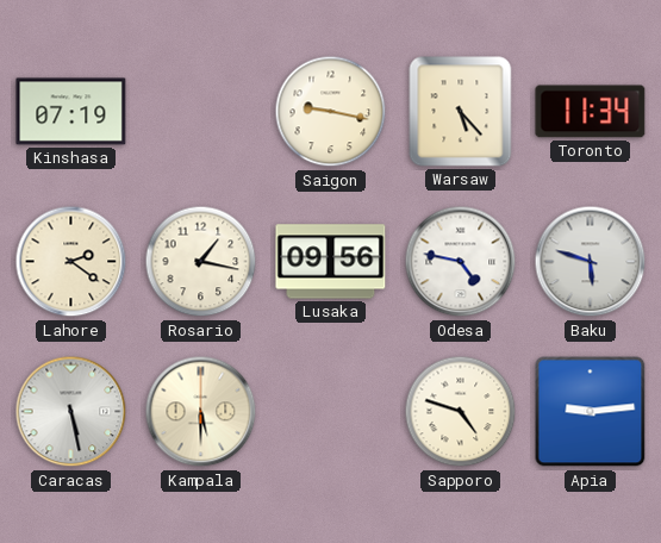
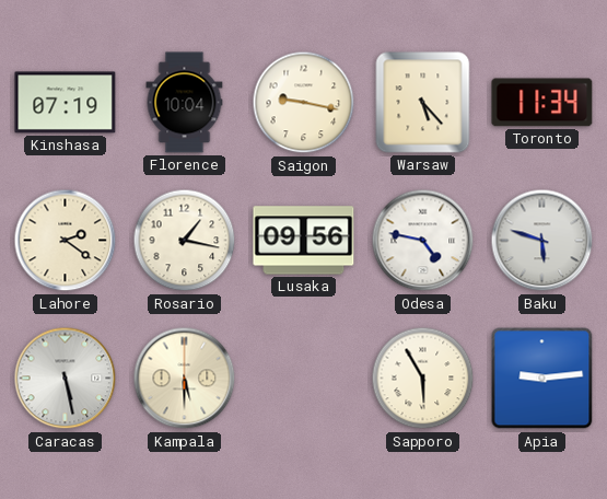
Florence: none -> 10:04
Sapporo: 4:48 -> 5:55
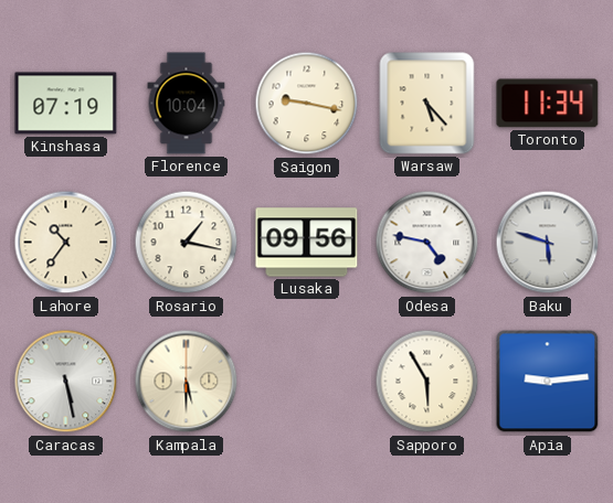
Lahore: 2:21 -> 10:36
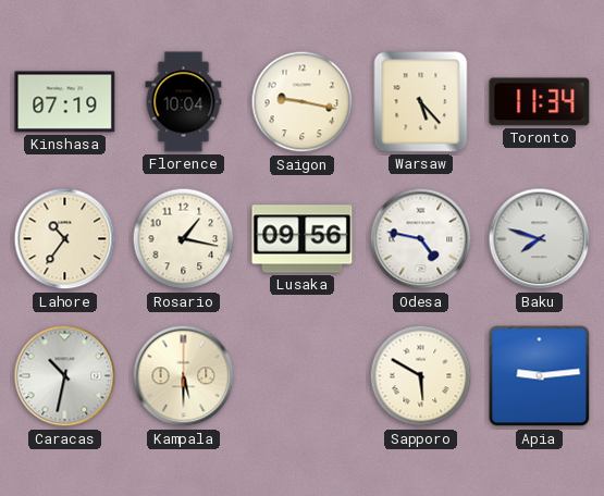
Baku: 5:48 -> 7:48
Caracas: 5:28 -> 10:32
Sapporo: 5:55 -> 5:50
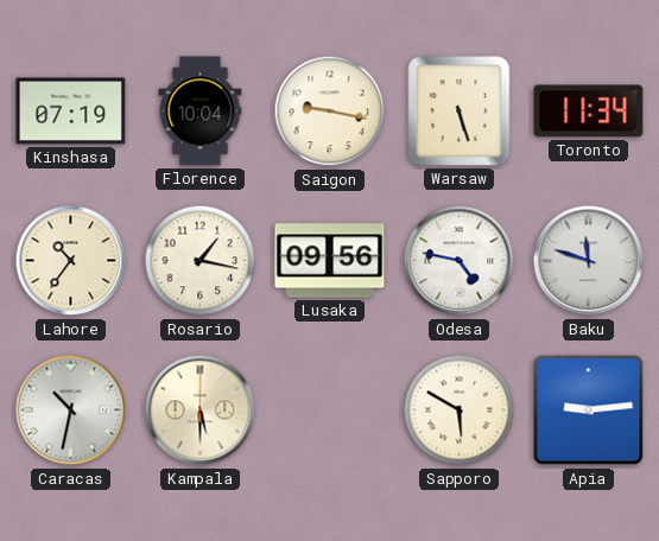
Warsaw: 5:23 -> 5:27
Baku: 7:48 -> 11:48
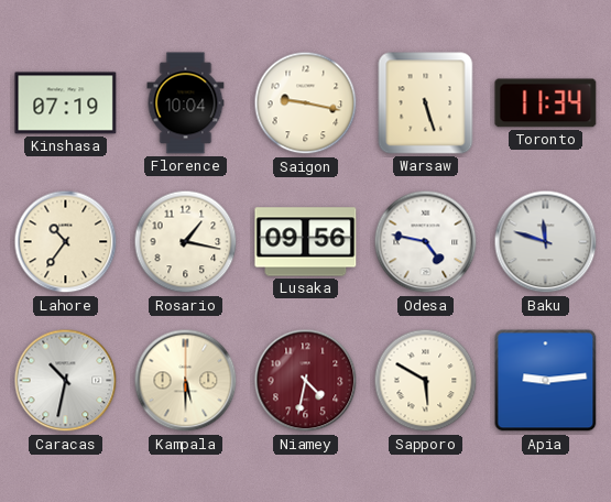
Niamey: none -> 4:32
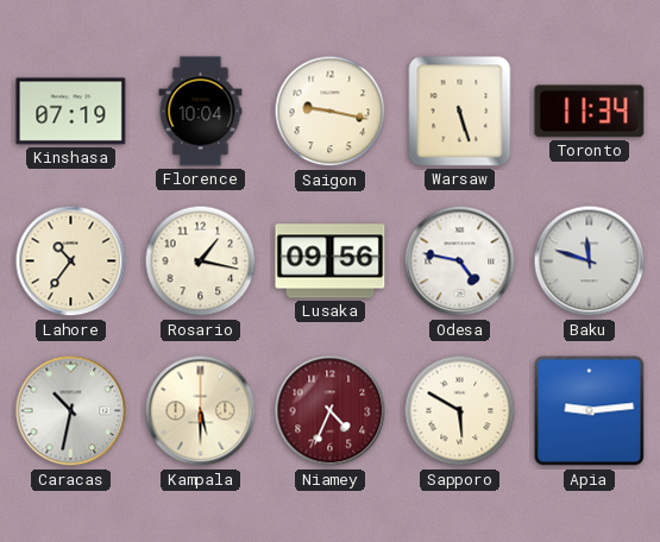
Niamey: 4:32 -> 4:34
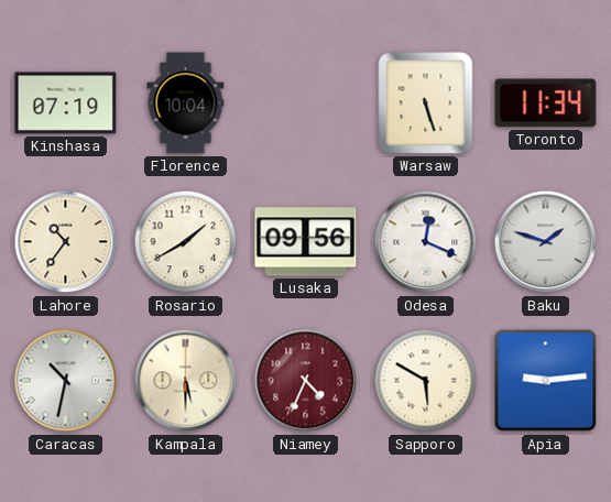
Saigon: 9:17 -> none
Rosario: 1:17 -> 1:40
Odesa: 4:47 -> 12:19
Baku: 11:48 -> 1:48
